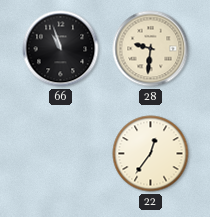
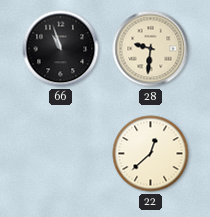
22: 12:36 -> 12:38
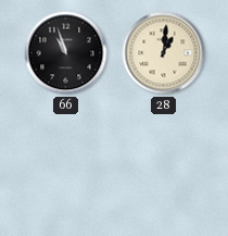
28: 9:31 -> 1:01
22: 12:38 -> none
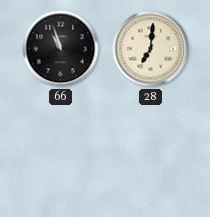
28: 1:01 -> 7:01
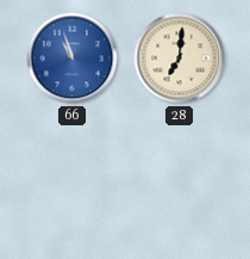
66 dial: black -> blue
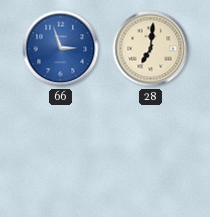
66: 10:57 -> 2:57
